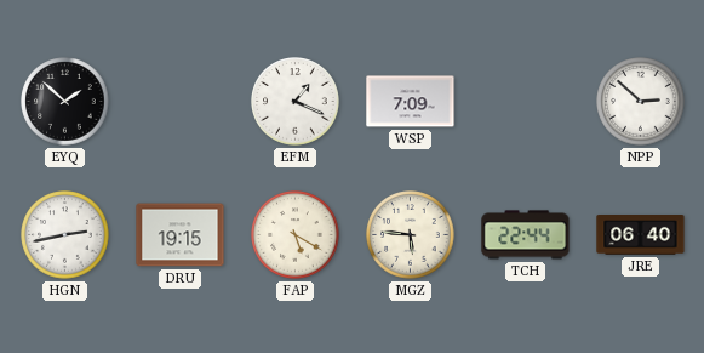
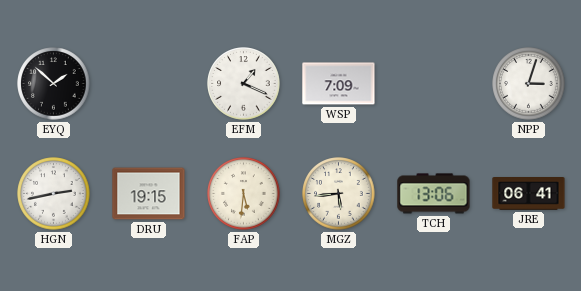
NPP: 2:52 -> 3:03
FAP: 5:20 -> 5:31
MGZ: 5:46 -> 5:44
TCH: 22:44 -> 13:06
JRE: 06:40 -> 06:41
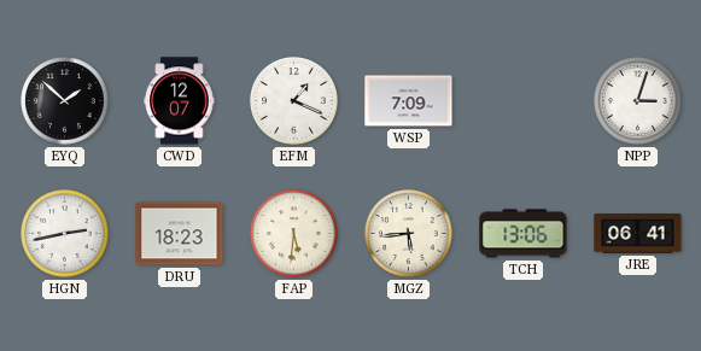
CWD: none -> 12:07
DRU: 19:15 -> 18:23
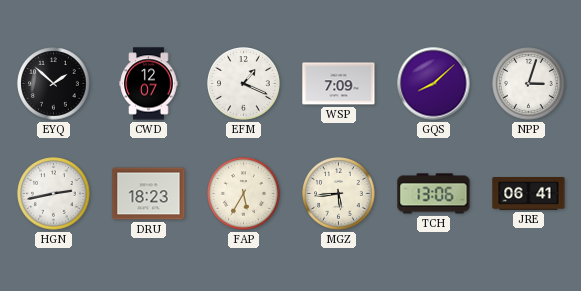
GQS: none -> 8:08
FAP: 5:31 -> 5:35
